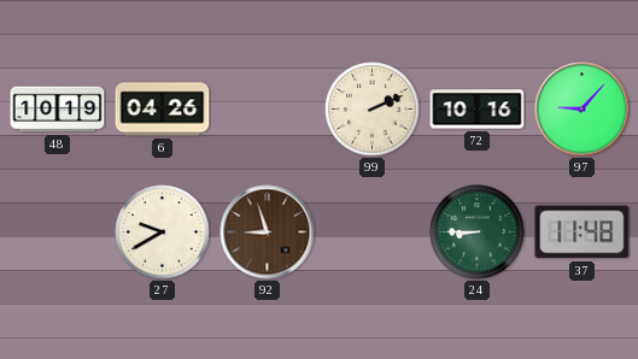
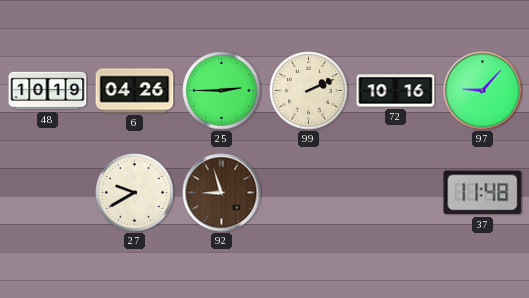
25: none -> 2:45
24: 8:45 -> none
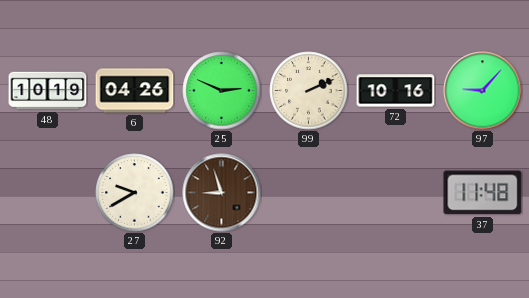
25: 2:45 -> 2:49
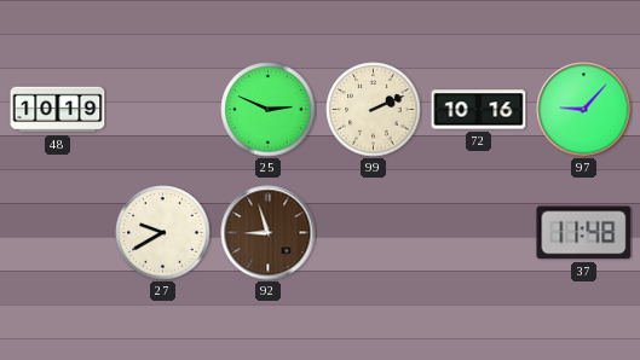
6: 04:26 -> none
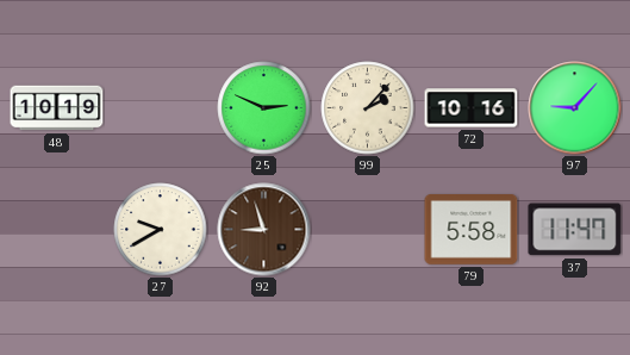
99: 2:11 -> 2:07
79: none -> 5:58
37: 11:48 -> 11:47
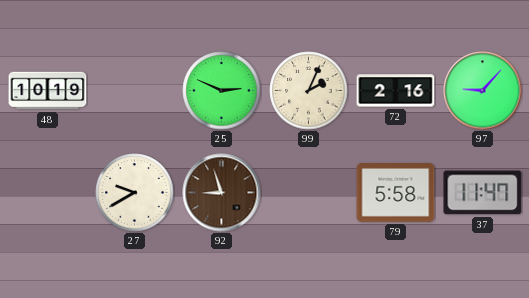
99: 2:07 -> 2:04
72: 10:16 -> 2:16
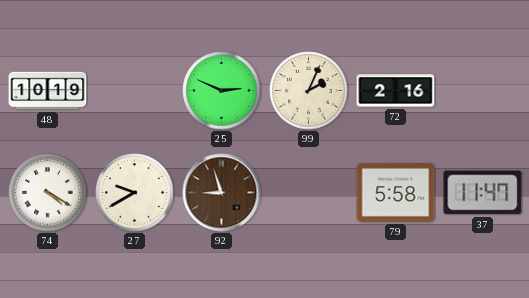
97: 9:07 -> none
74: none -> 4:20
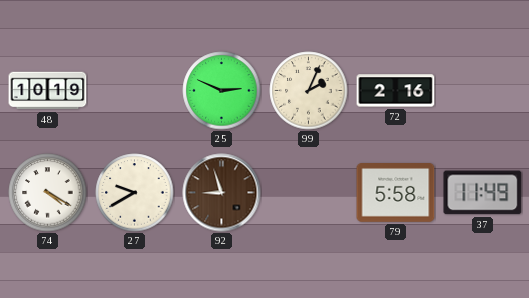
37: 11:47 -> 11:49
